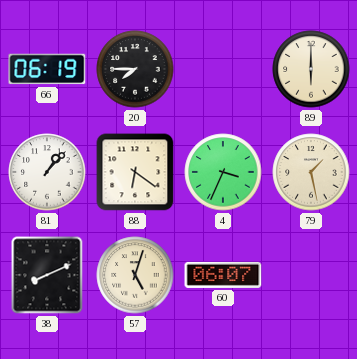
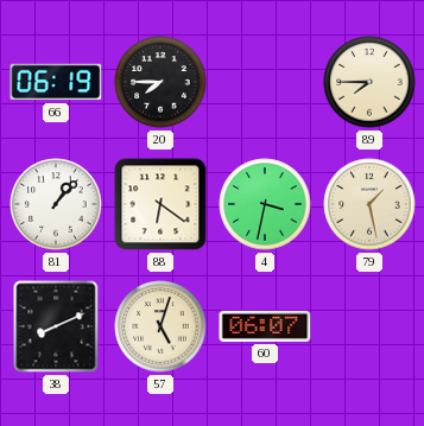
89: 6:00 -> 7:45
4: 3:34 -> 3:32
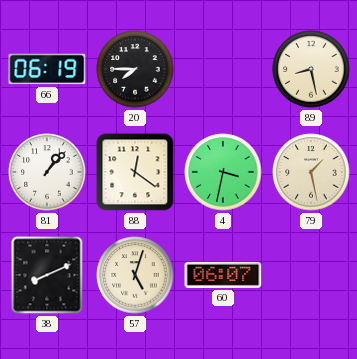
89: 7:45 -> 8:28
88: 6:21 -> 12:21
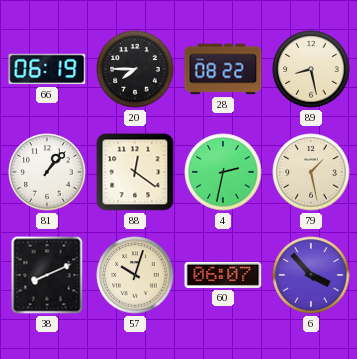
28: none -> 08:22
4: 3:32 -> 2:32
57: 5:03 -> 10:03
6: none -> 3:53
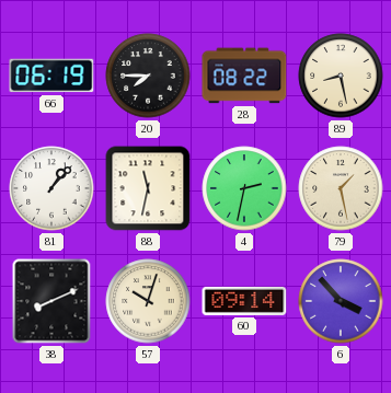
88: 12:21 -> 11:32
60: 06:07 -> 09:14
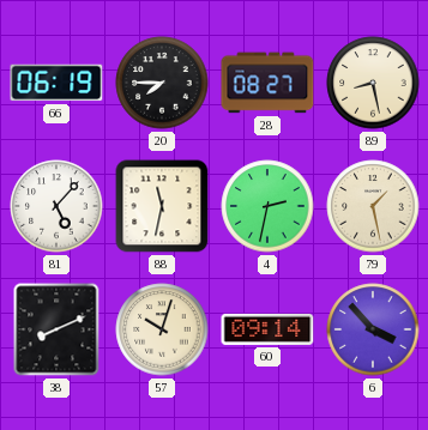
28: 08:22 -> 08:27
81: 1:07 -> 5:07
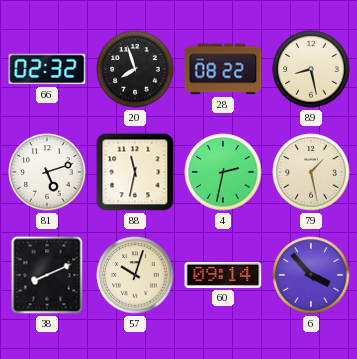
66: 06:19 -> 02:32
20: 7:45 -> 7:57
28: 08:27 -> 08:22
81: 5:07 -> 5:12
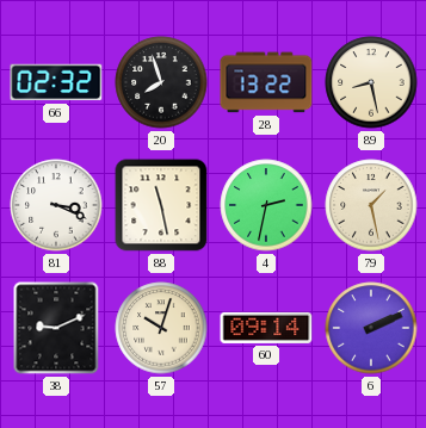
28: 08:22 -> 13:22
81: 5:12 -> 3:19
88: 11:32 -> 11:28
38: 8:11 -> 9:11
6: 3:53 -> 2:11
